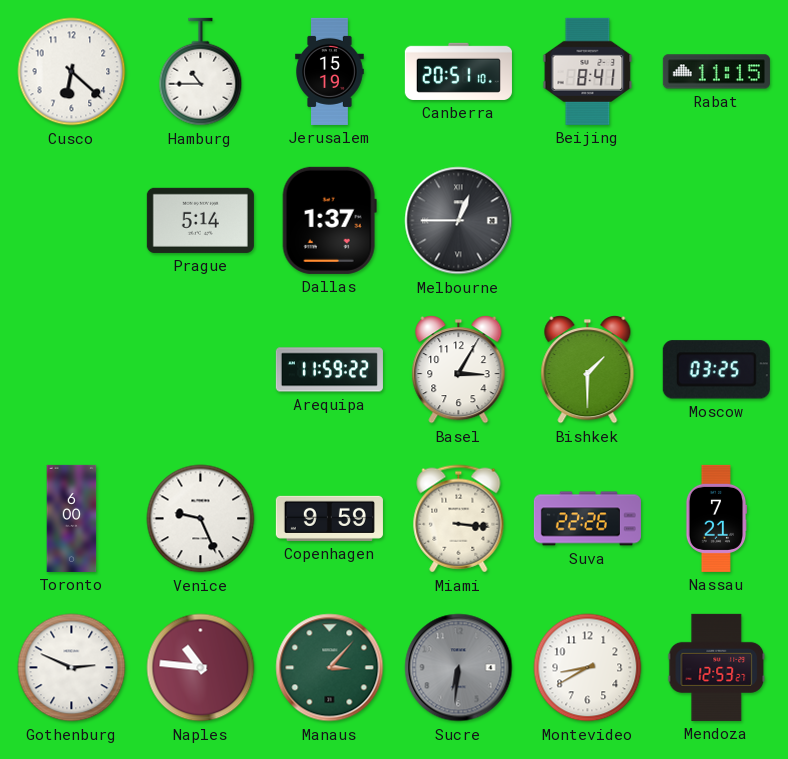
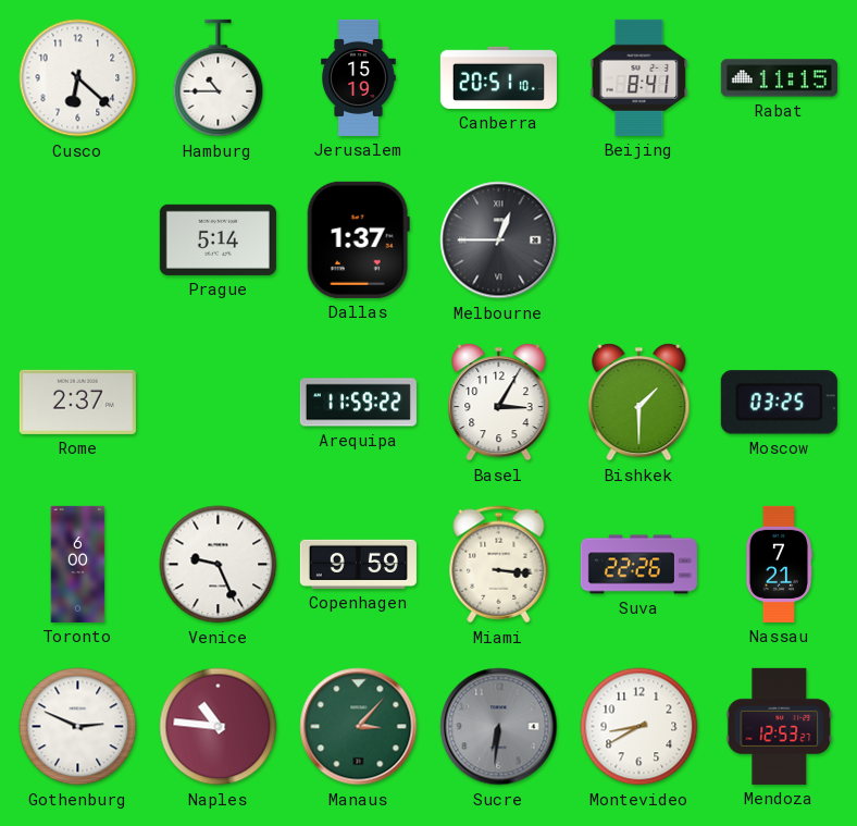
Rome: none -> 2:37
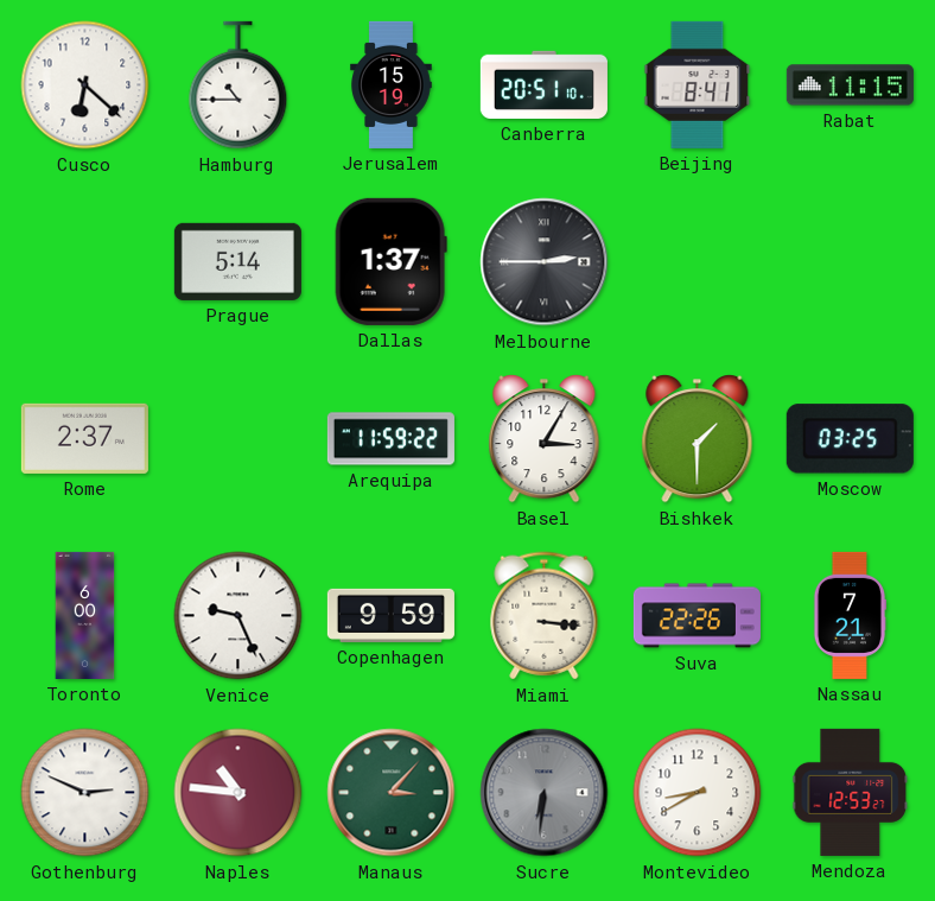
Melbourne: 12:45 -> 2:45
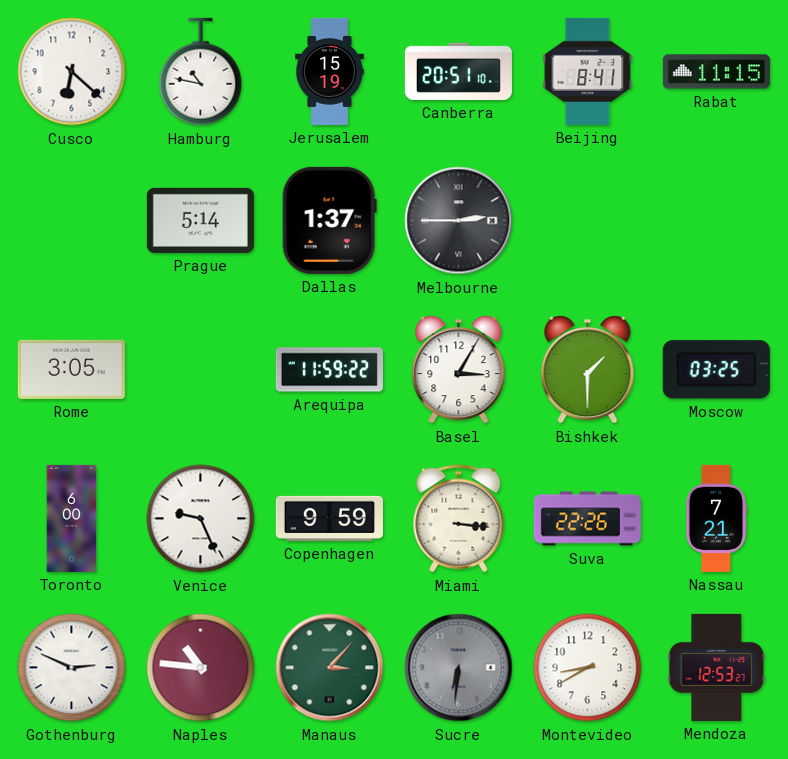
Hamburg: 10:45 -> 10:47
Rome: 2:37 -> 3:05
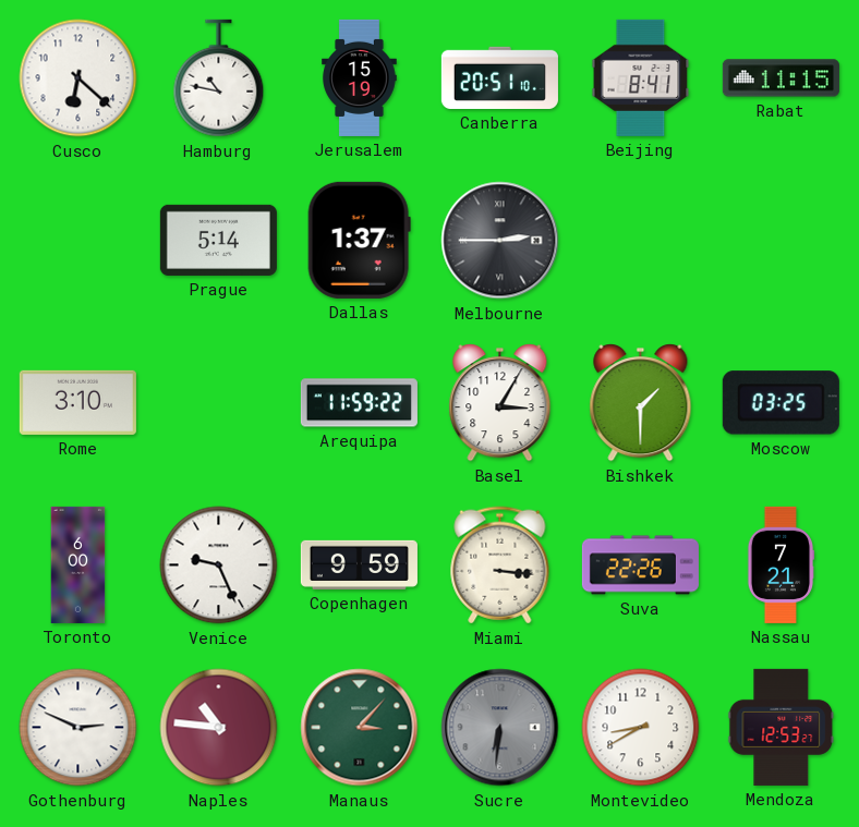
Rome: 3:05 -> 3:10
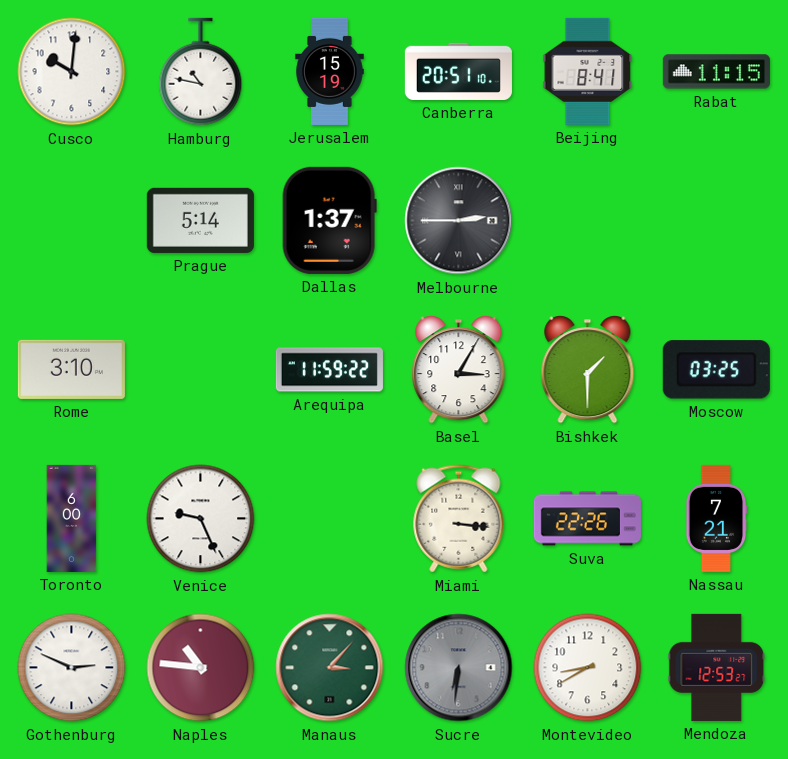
Cusco: 6:22 -> 10:01
Copenhagen: 9:59 -> none
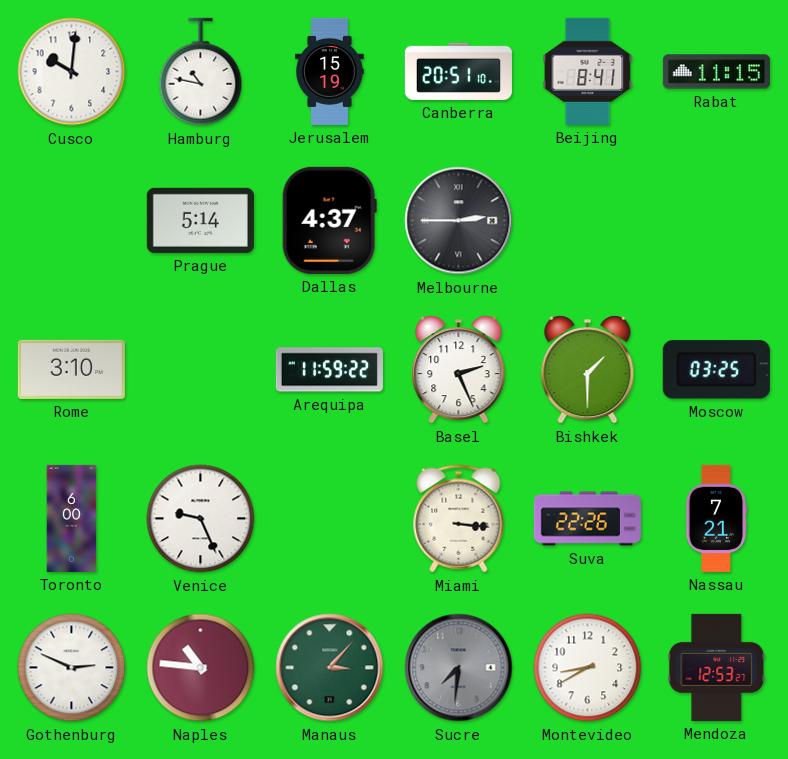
Dallas: 1:37 -> 4:37
Basel: 3:05 -> 2:26
Sucre: 6:31 -> 7:31
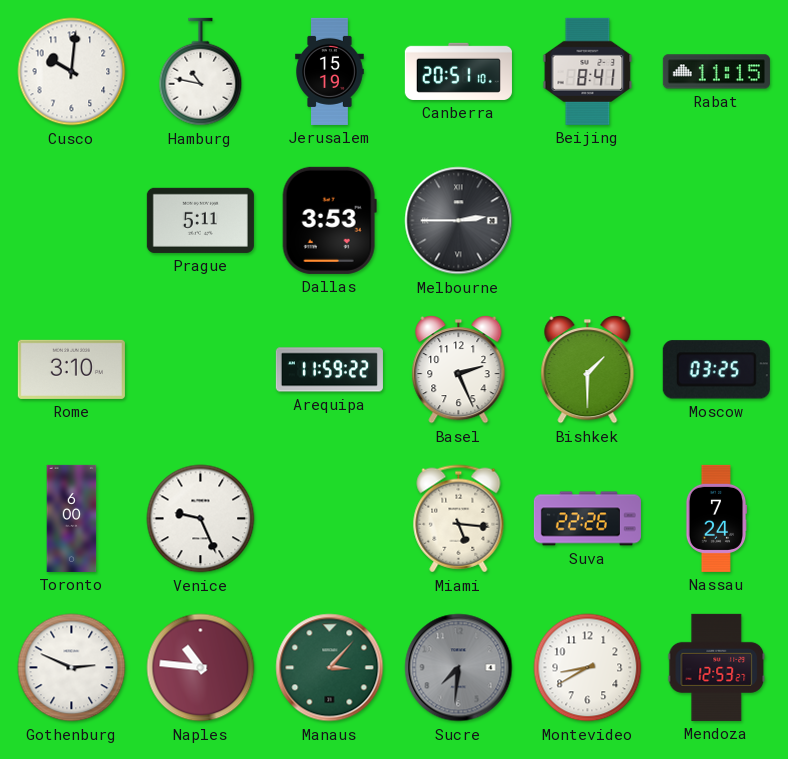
Prague: 5:14 -> 5:11
Dallas: 4:37 -> 3:53
Miami: 3:16 -> 5:16
Nassau: 7:21 -> 7:24
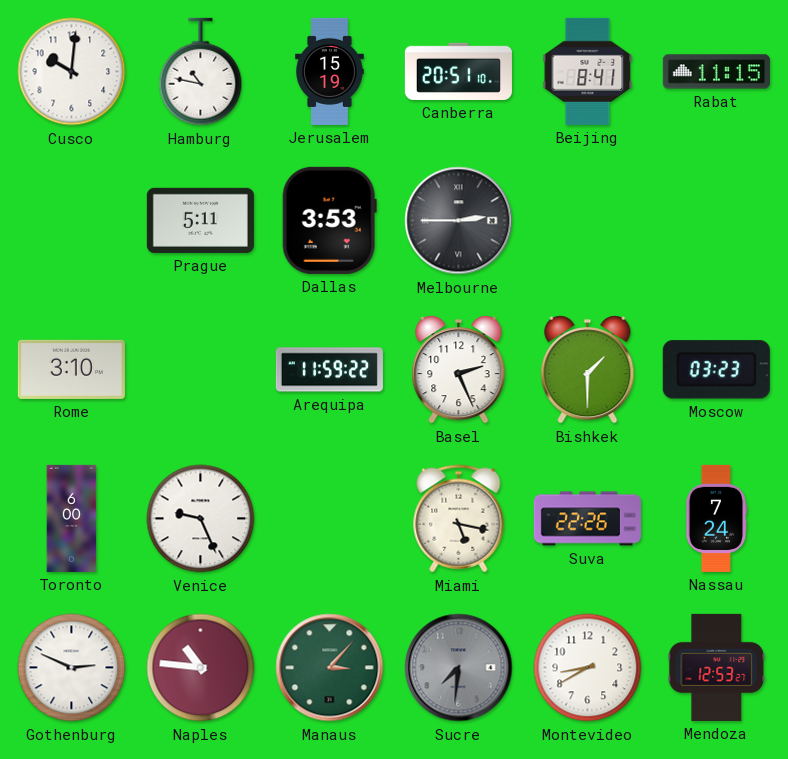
Moscow: 03:25 -> 03:23
Miami: 5:16 -> 5:17
